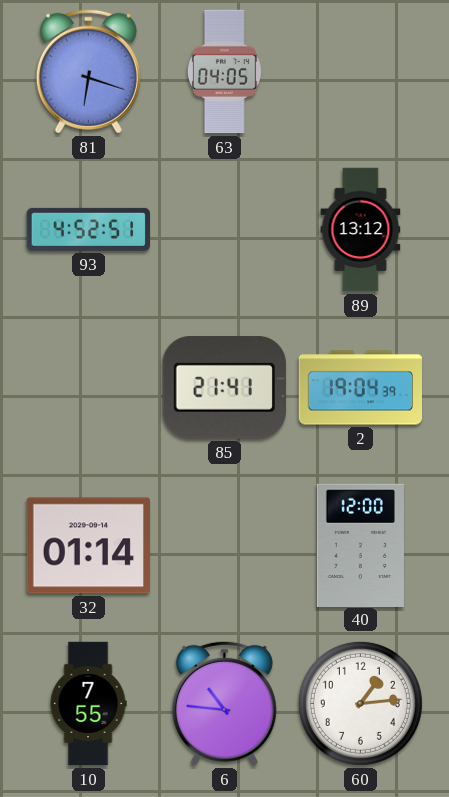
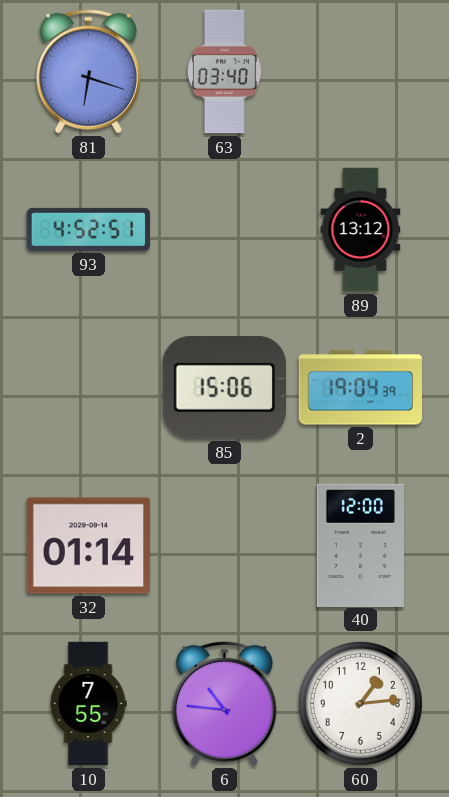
63: 04:05 -> 03:40
85: 21:41 -> 15:06
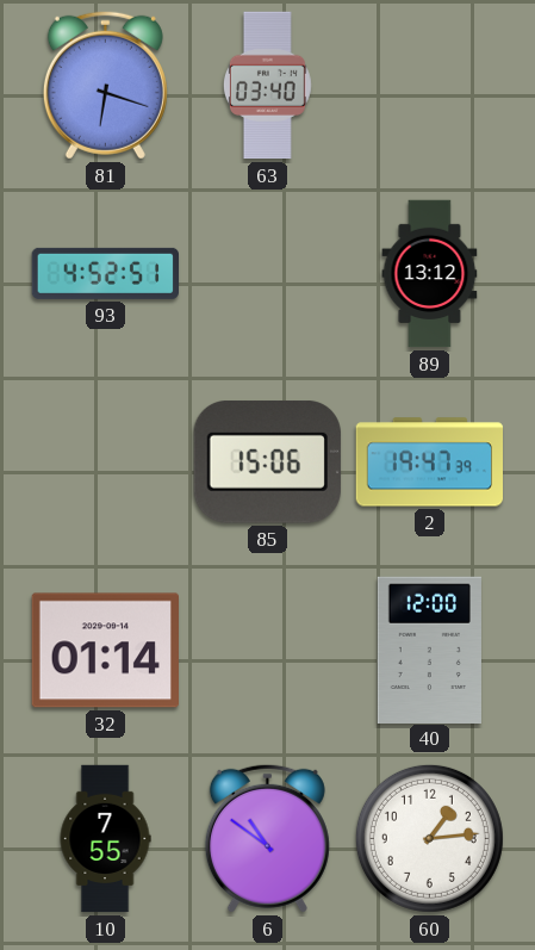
2: 19:04 -> 19:47
6: 10:46 -> 10:51
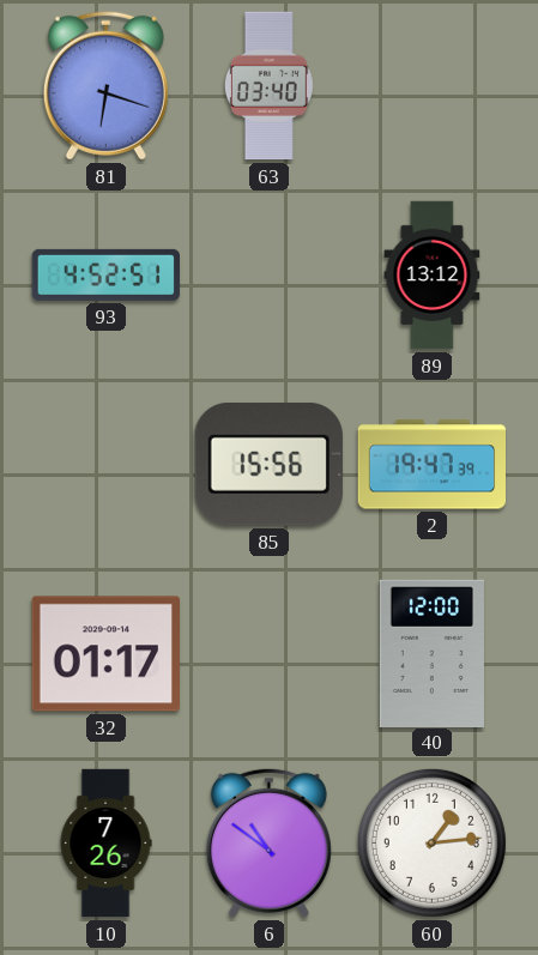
85: 15:06 -> 15:56
32: 01:14 -> 01:17
10: 7:55 -> 7:26
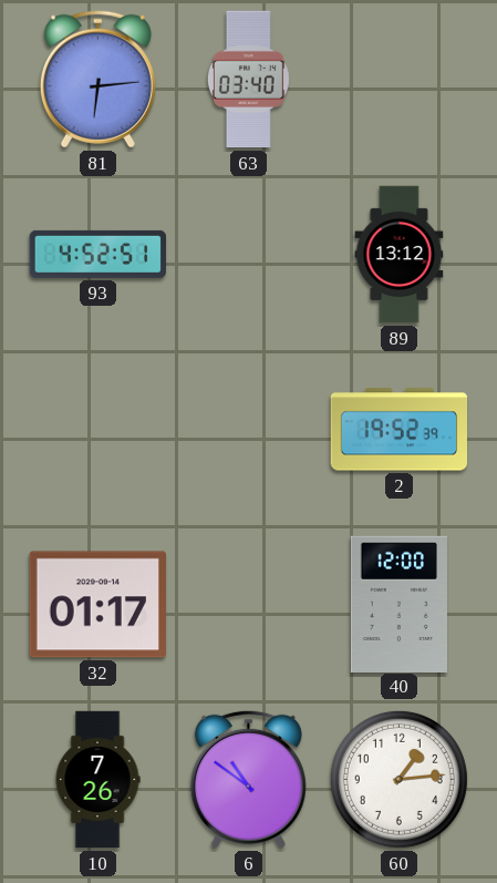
81: 6:18 -> 6:14
85: 15:56 -> none
2: 19:47 -> 19:52
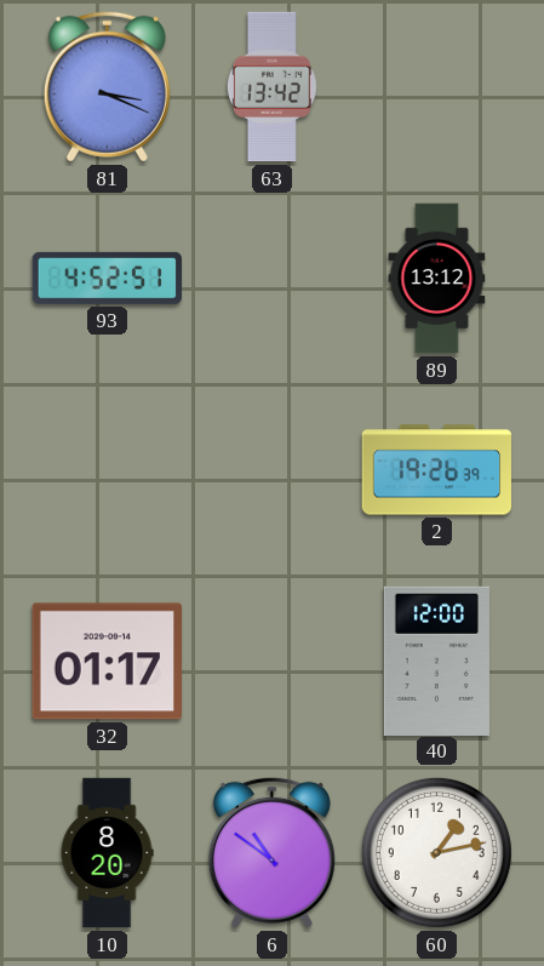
81: 6:14 -> 3:19
63: 03:40 -> 13:42
2: 19:52 -> 19:26
10: 7:26 -> 8:20
60: 1:14 -> 1:13
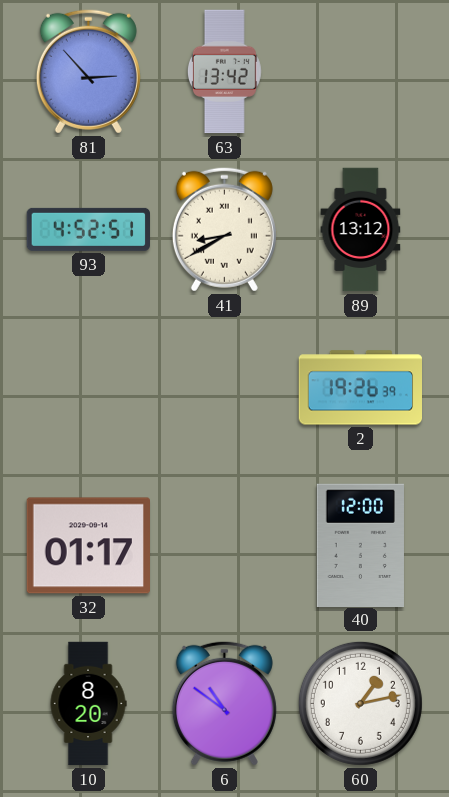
81: 3:19 -> 2:53
41: none -> 8:40
